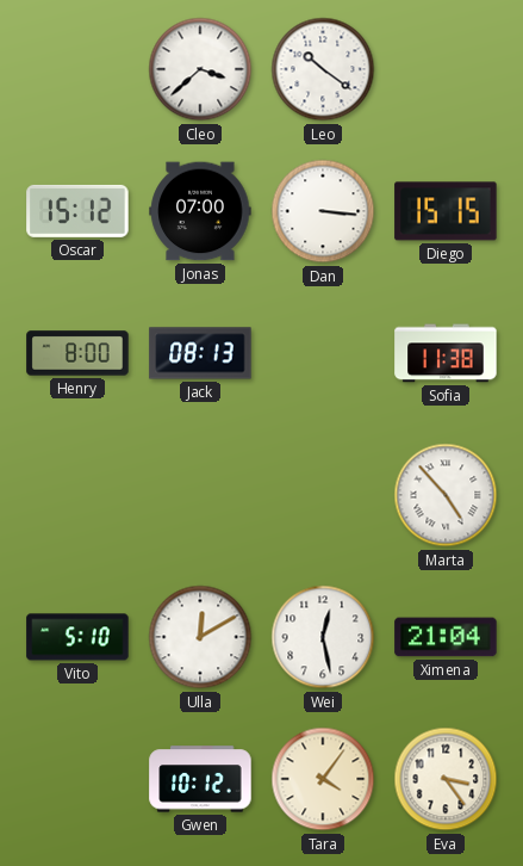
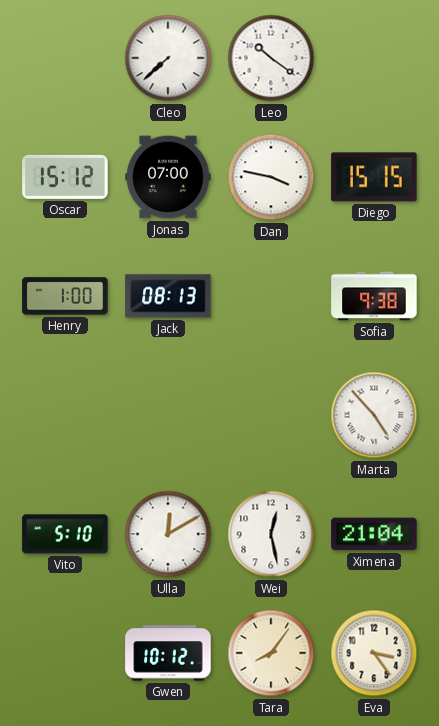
Cleo: 3:38 -> 7:38
Dan: 3:16 -> 3:47
Henry: 8:00 -> 1:00
Sofia: 11:38 -> 9:38
Tara: 4:06 -> 8:06
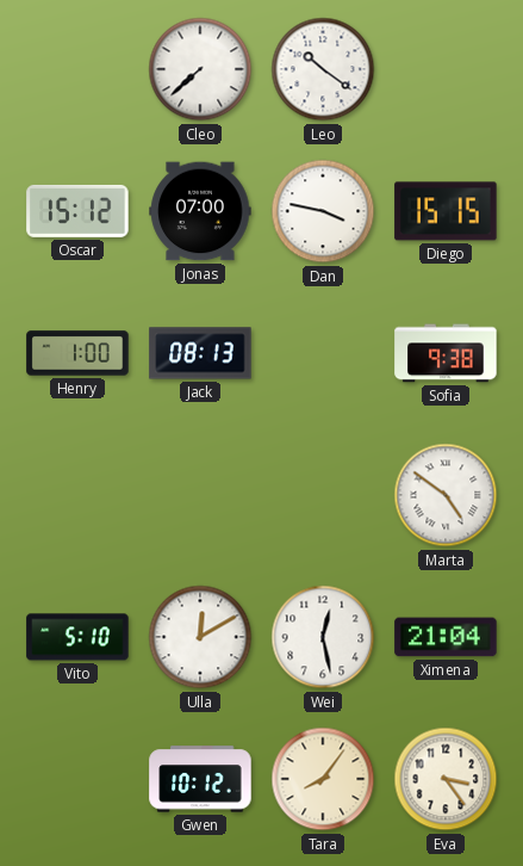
Marta: 4:53 -> 4:51
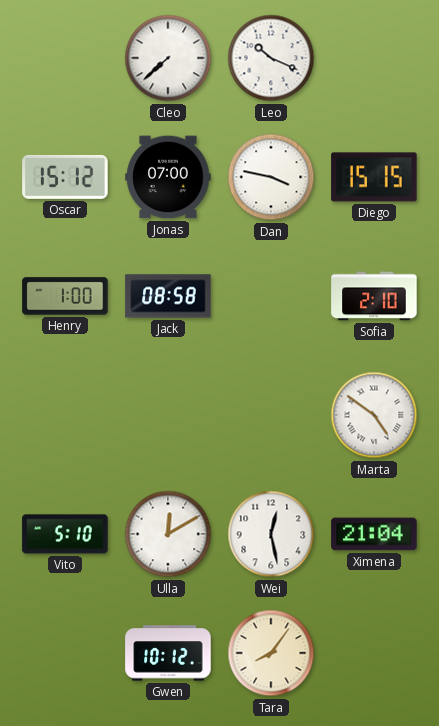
Leo: 10:21 -> 10:19
Jack: 08:13 -> 08:58
Sofia: 9:38 -> 2:10
Eva: 3:24 -> none
